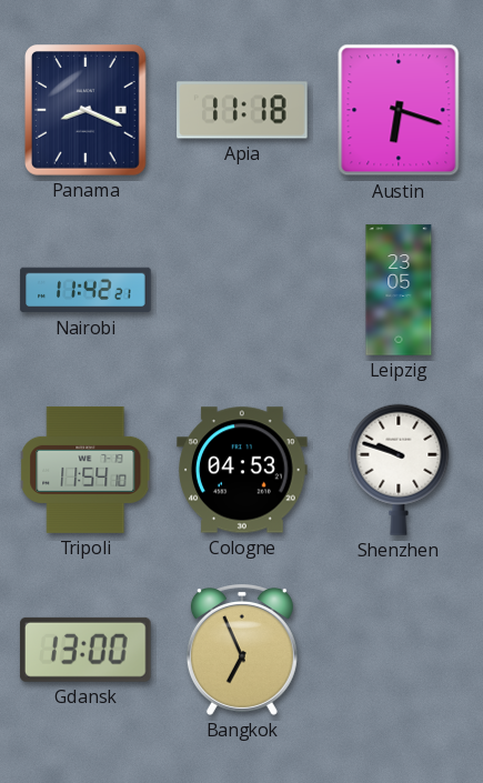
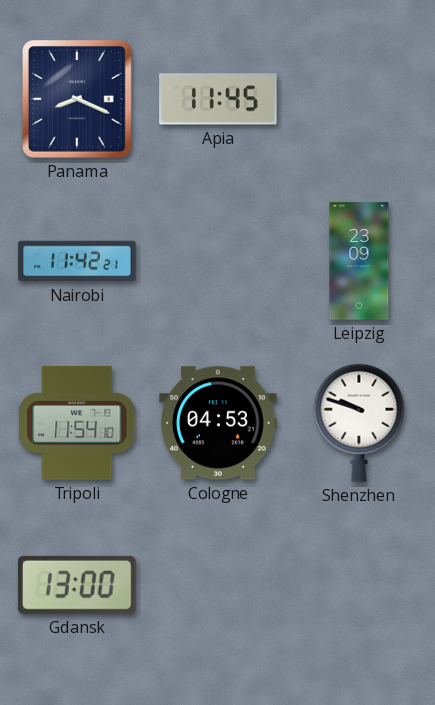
Apia: 11:18 -> 11:45
Austin: 6:18 -> none
Leipzig: 23:05 -> 23:09
Bangkok: 6:56 -> none
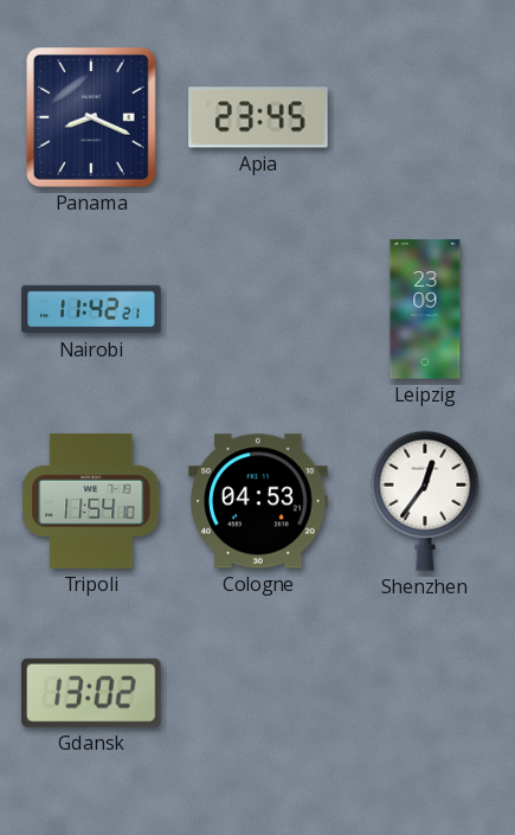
Apia: 11:45 -> 23:45
Shenzhen: 9:48 -> 12:36
Gdansk: 13:00 -> 13:02
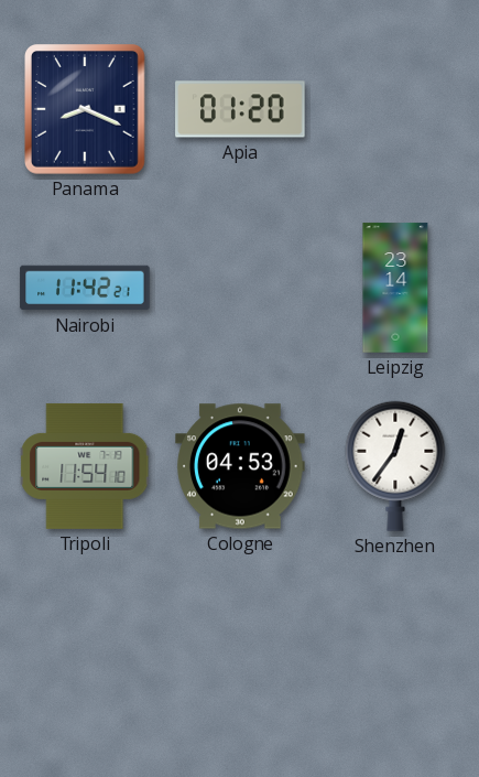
Apia: 23:45 -> 01:20
Leipzig: 23:09 -> 23:14
Gdansk: 13:02 -> none
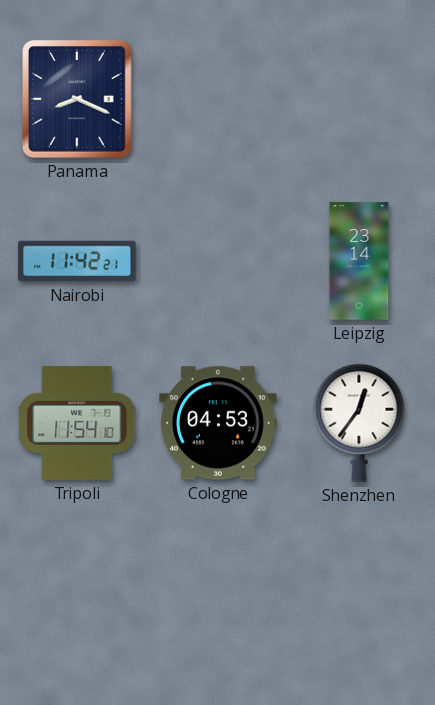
Apia: 01:20 -> none
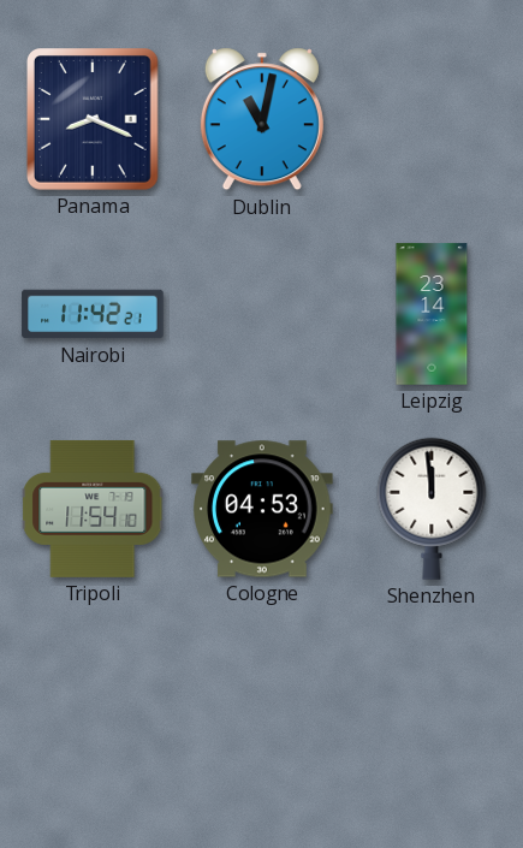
Dublin: none -> 11:02
Shenzhen: 12:36 -> 11:59
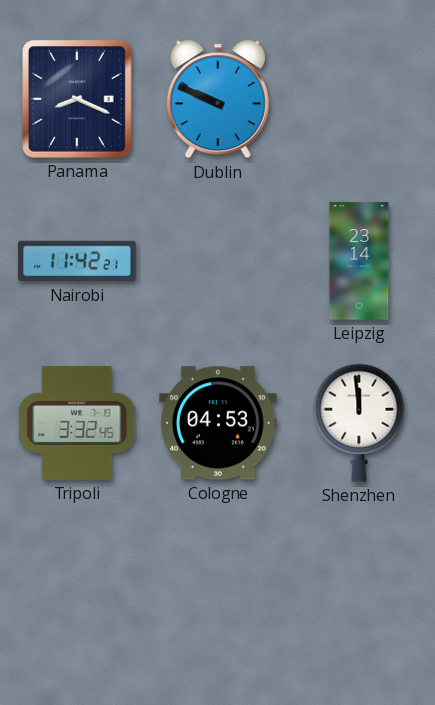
Dublin: 11:02 -> 9:49
Tripoli: 11:54 -> 3:32
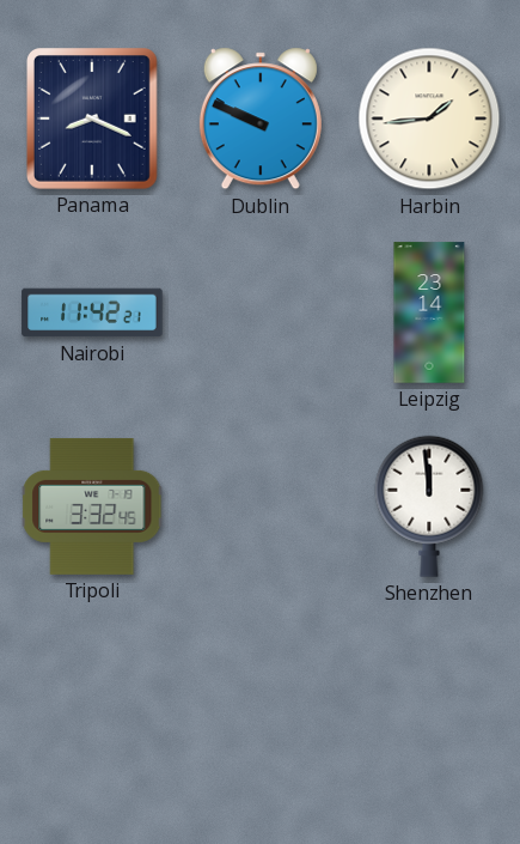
Harbin: none -> 1:44
Cologne: 04:53 -> none
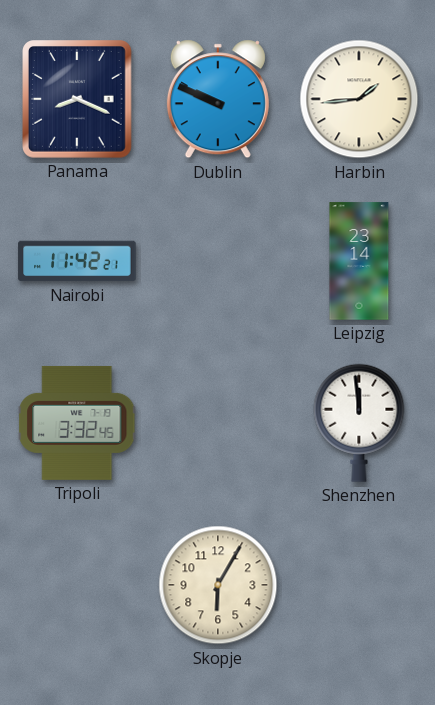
Skopje: none -> 6:05
